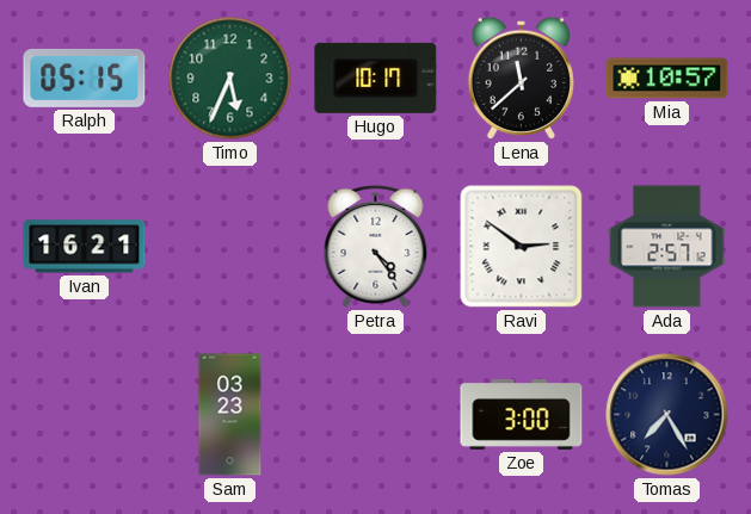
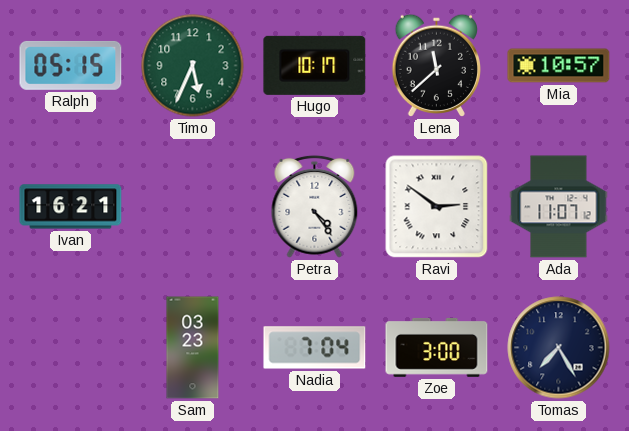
Ada: 2:57 -> 11:07
Nadia: none -> 7:04
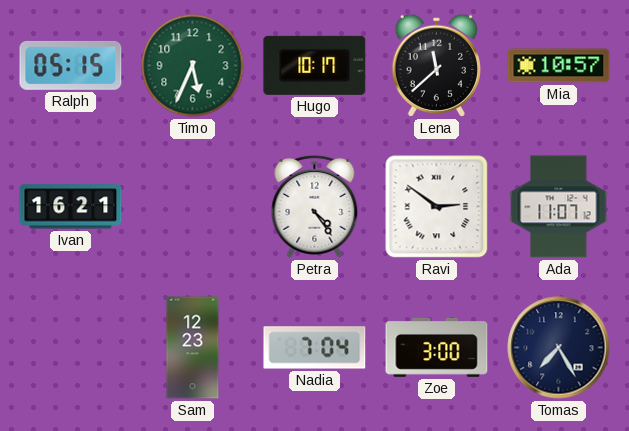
Sam: 03:23 -> 12:23
